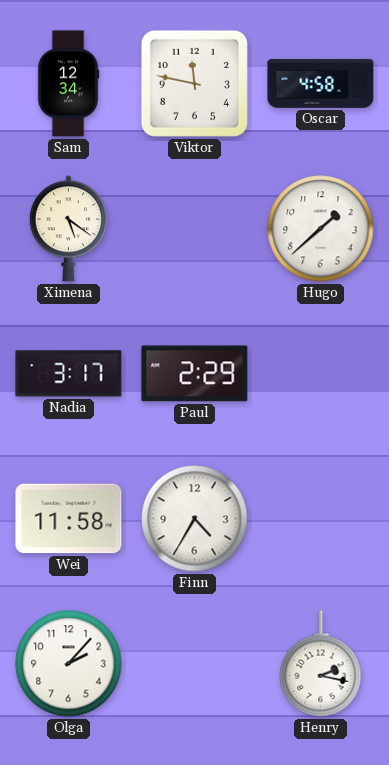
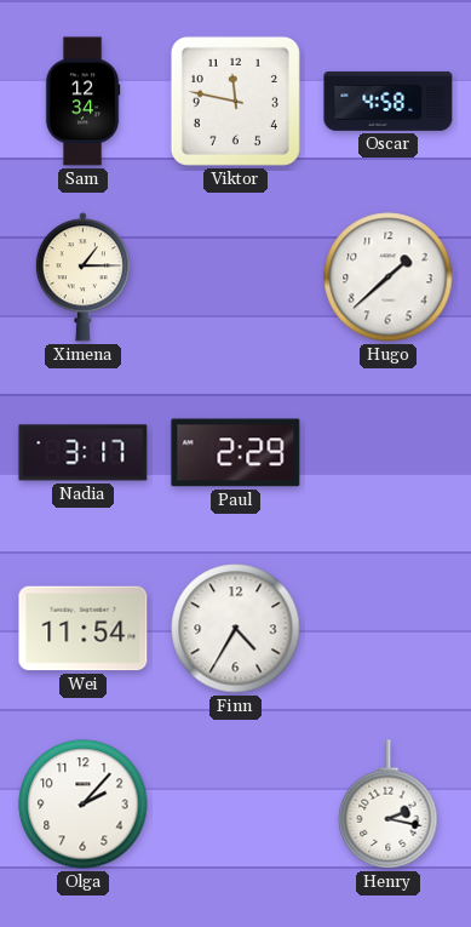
Ximena: 5:21 -> 1:15
Wei: 11:58 -> 11:54
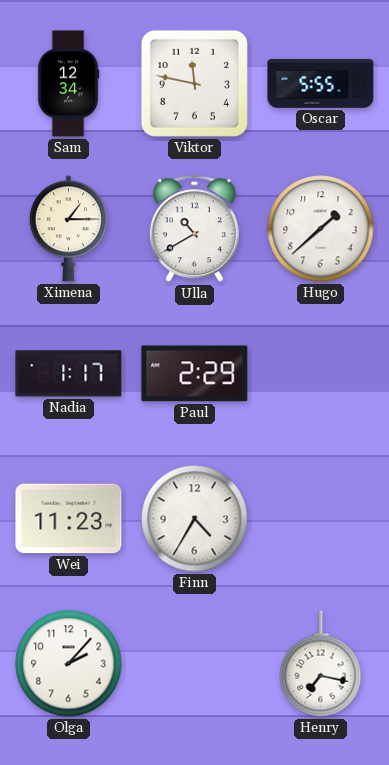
Oscar: 4:58 -> 5:55
Ulla: none -> 10:40
Nadia: 3:17 -> 1:17
Wei: 11:54 -> 11:23
Henry: 2:17 -> 7:17
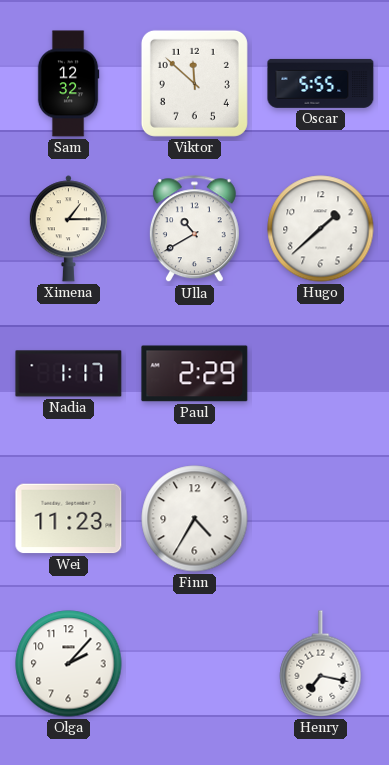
Sam: 12:34 -> 12:32
Viktor: 11:47 -> 11:52
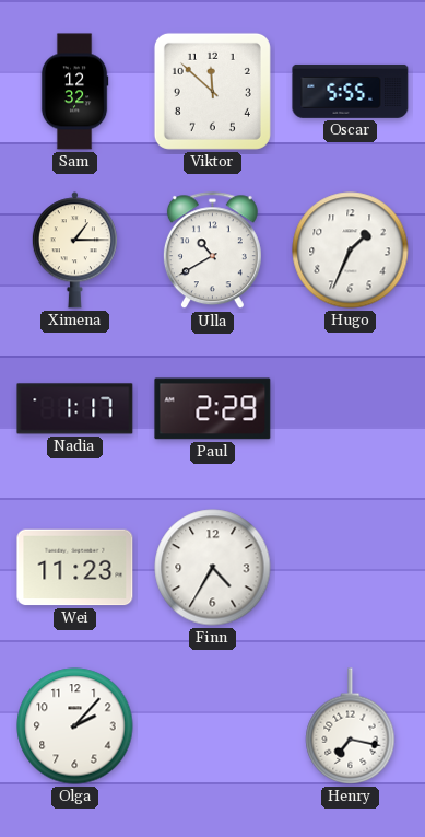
Hugo: 1:38 -> 1:34
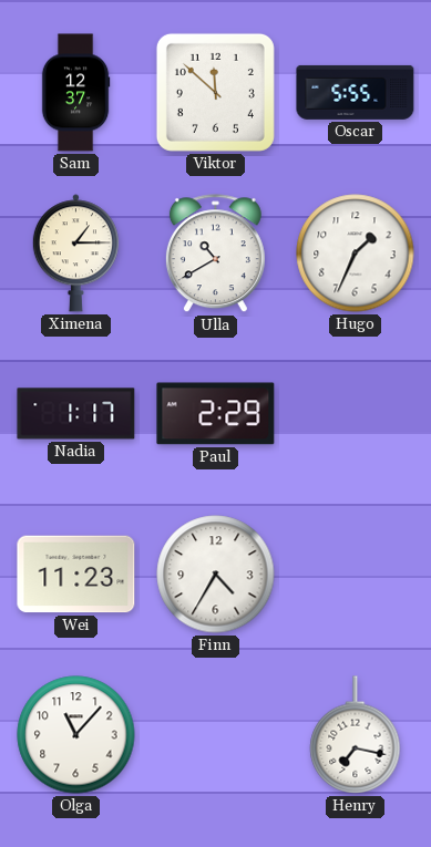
Sam: 12:32 -> 12:37
Olga: 2:07 -> 11:07
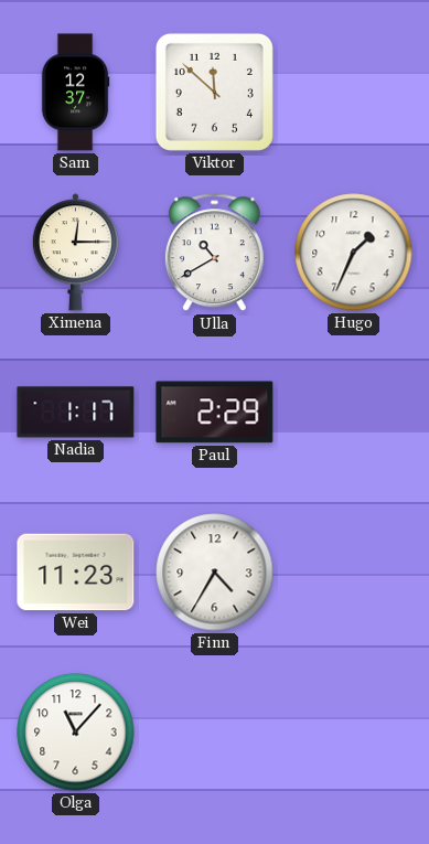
Oscar: 5:55 -> none
Ximena: 1:15 -> 12:15
Henry: 7:17 -> none
